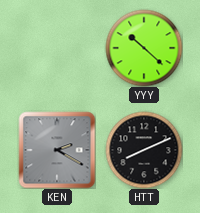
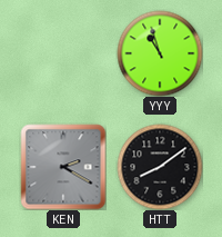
YYY: 10:22 -> 10:57
HTT: 8:11 -> 8:09
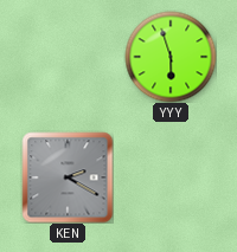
YYY: 10:57 -> 5:57
HTT: 8:09 -> none
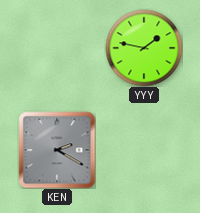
YYY: 5:57 -> 1:47
